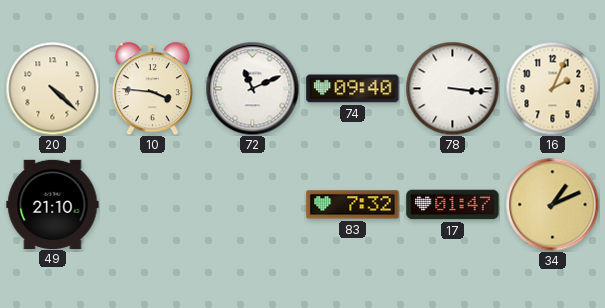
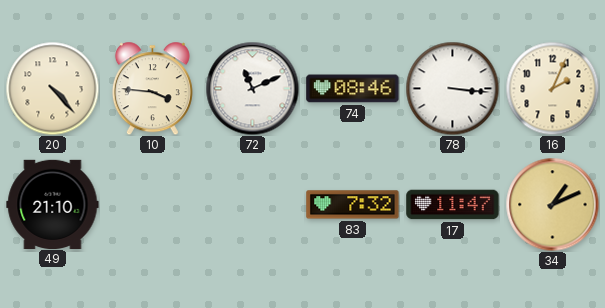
20: 4:22 -> 4:23
74: 09:40 -> 08:46
17: 01:47 -> 11:47
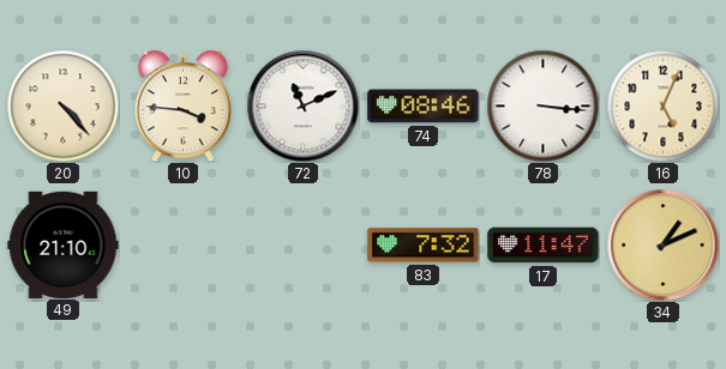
16: 2:04 -> 5:04
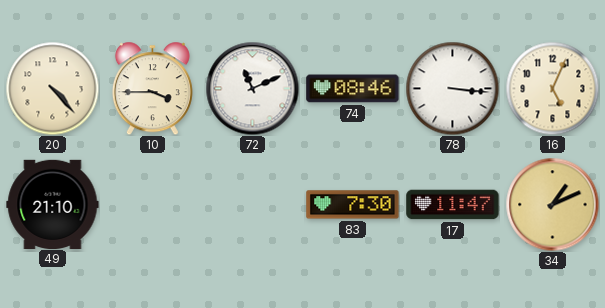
10: 3:46 -> 3:45
83: 7:32 -> 7:30
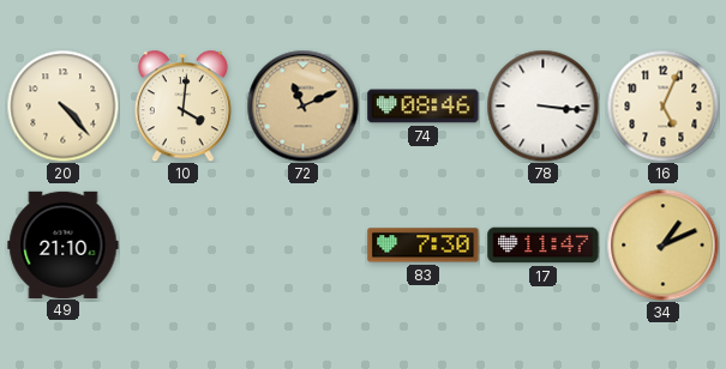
10: 3:45 -> 4:01
72 dial: white -> champagne
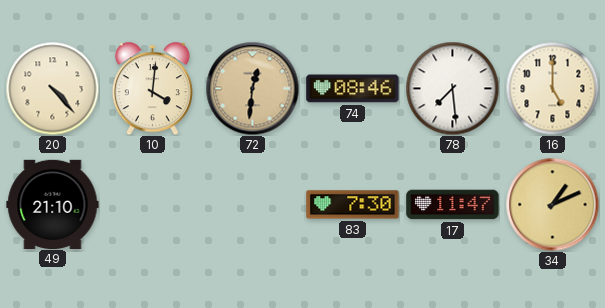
72: 11:11 -> 12:31
78: 3:16 -> 7:29
16: 5:04 -> 5:00
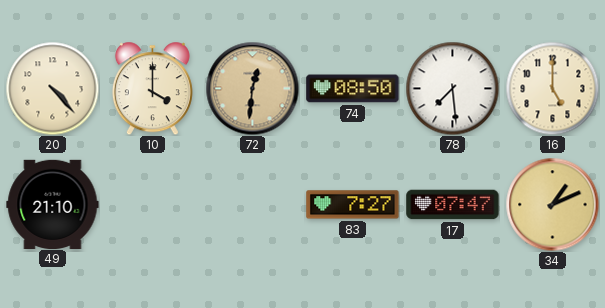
10: 4:01 -> 4:00
74: 08:46 -> 08:50
83: 7:30 -> 7:27
17: 11:47 -> 07:47
